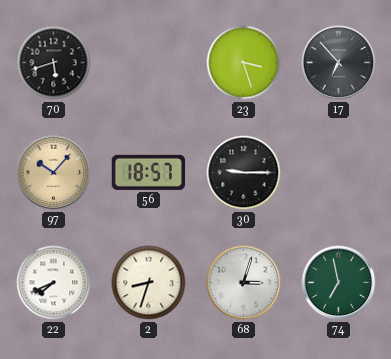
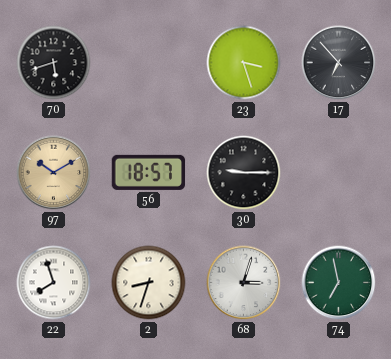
97: 10:07 -> 10:10
22: 7:41 -> 7:57
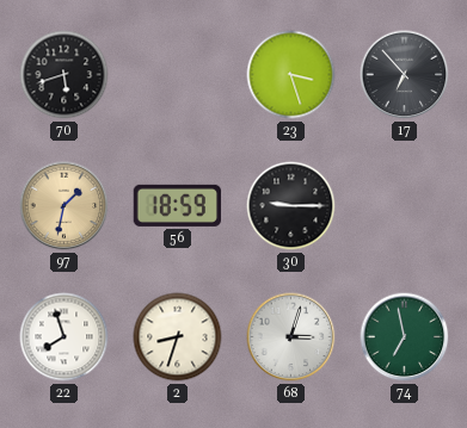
97: 10:10 -> 1:32
56: 18:57 -> 18:59
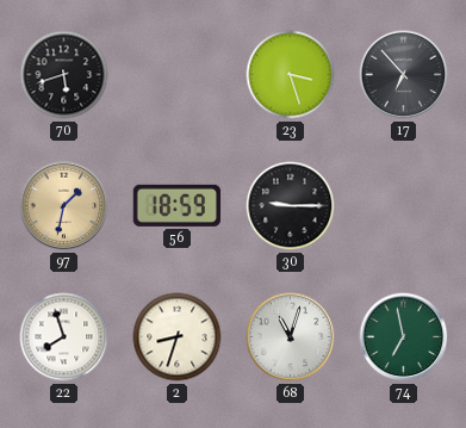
68: 3:03 -> 11:03
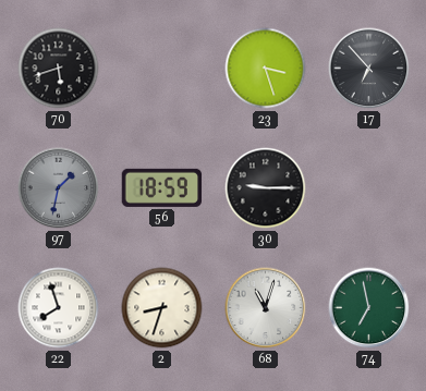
97 dial: champagne -> grey
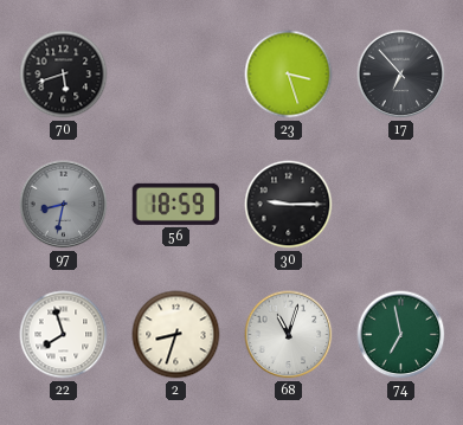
97: 1:32 -> 8:32
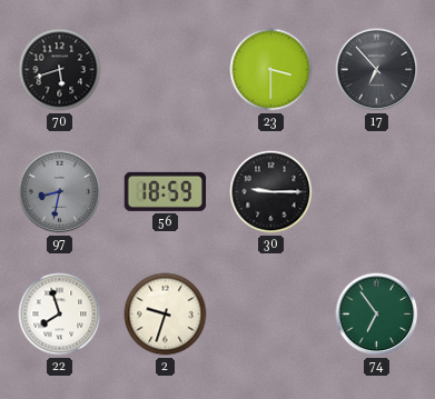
23: 3:27 -> 3:30
2: 8:33 -> 9:33
68: 11:03 -> none
74: 6:58 -> 6:54
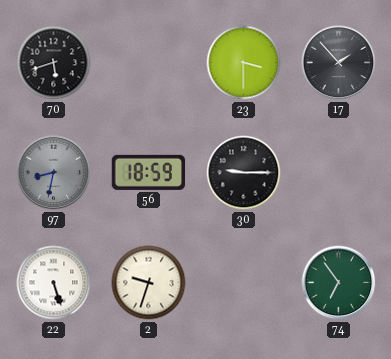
17: 6:53 -> 1:53
22: 7:57 -> 5:27
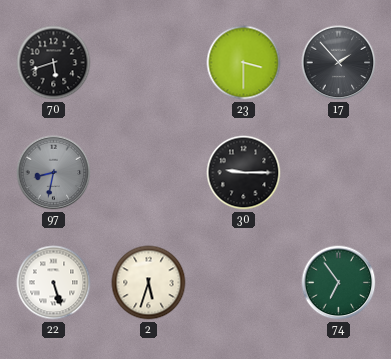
56: 18:59 -> none
2: 9:33 -> 5:33
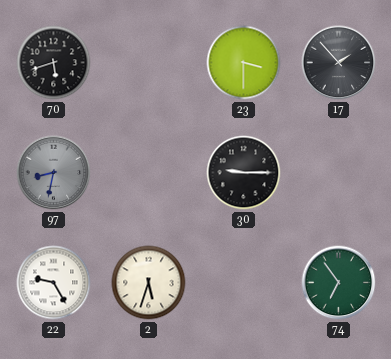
22: 5:27 -> 9:25
